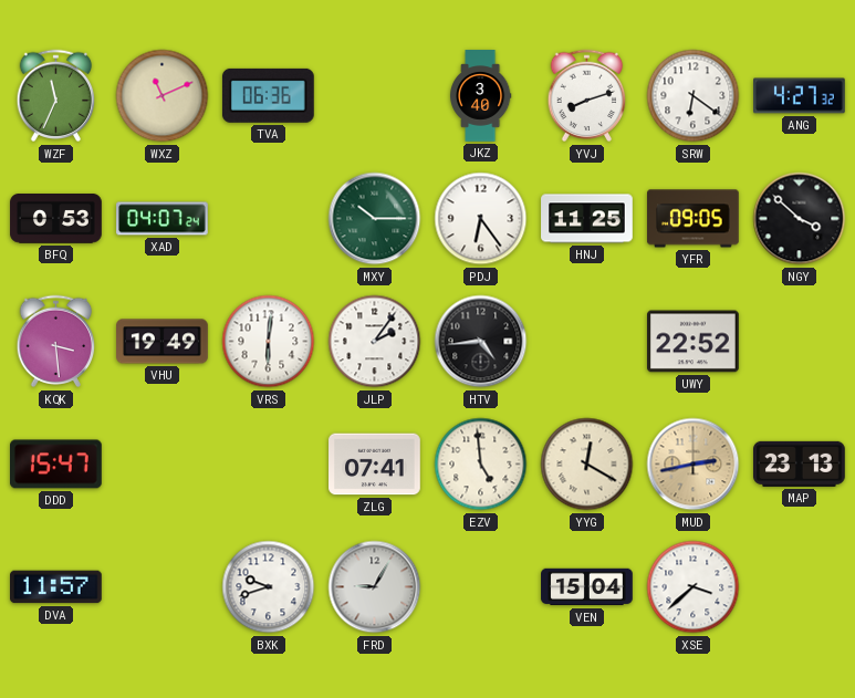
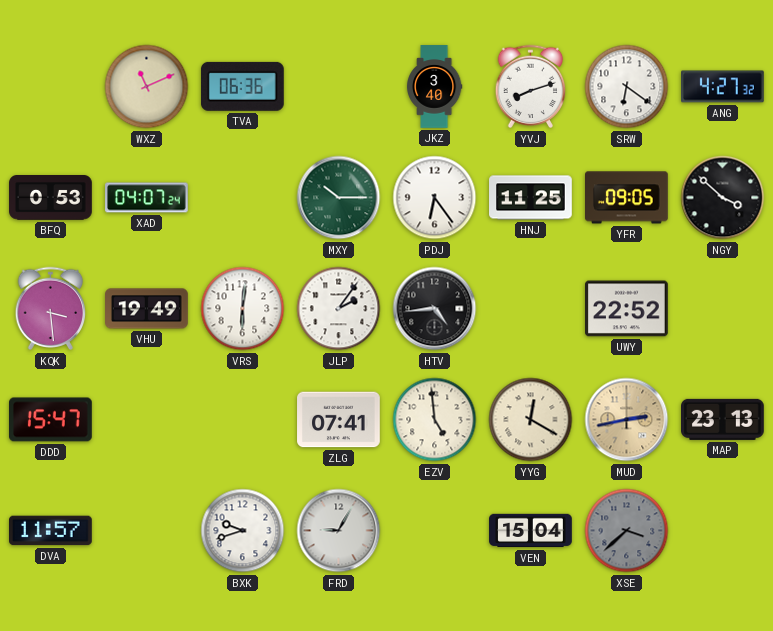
WZF: 11:34 -> none
XSE dial: white -> grey
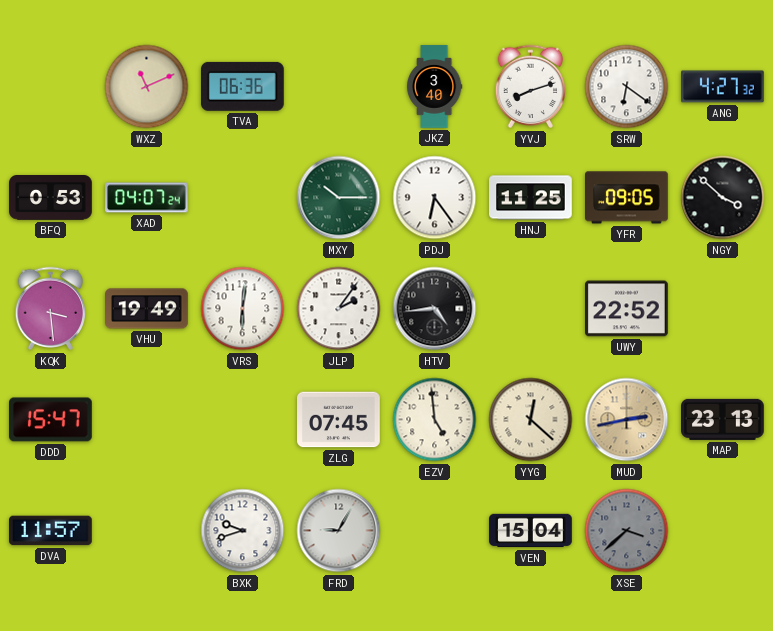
ZLG: 07:41 -> 07:45
YYG: 12:20 -> 12:22
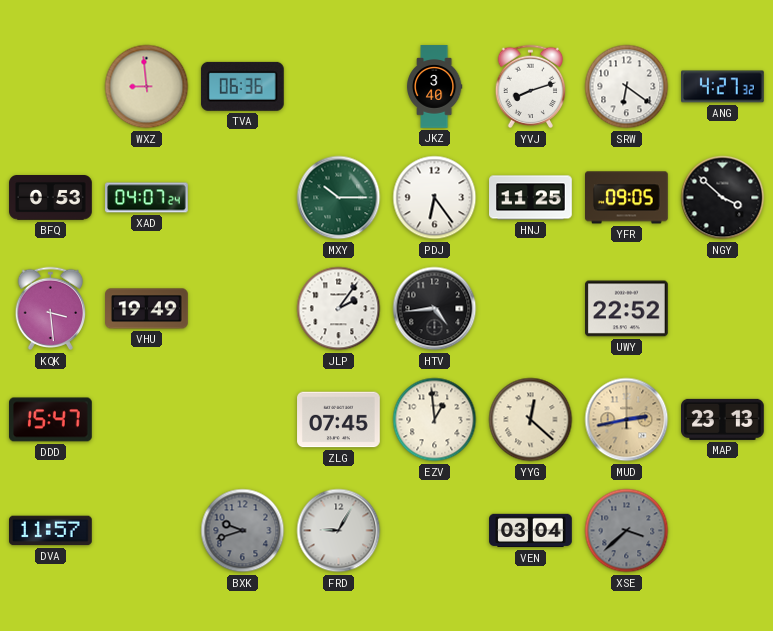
WXZ: 11:11 -> 8:59
VRS: 6:01 -> none
EZV: 4:59 -> 12:59
BXK dial: white -> grey
VEN: 15:04 -> 03:04
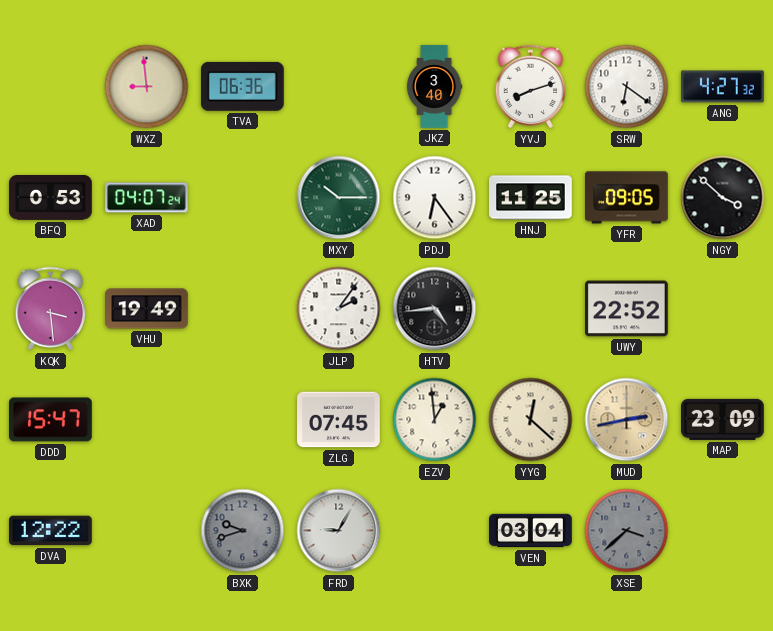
MAP: 23:13 -> 23:09
DVA: 11:57 -> 12:22
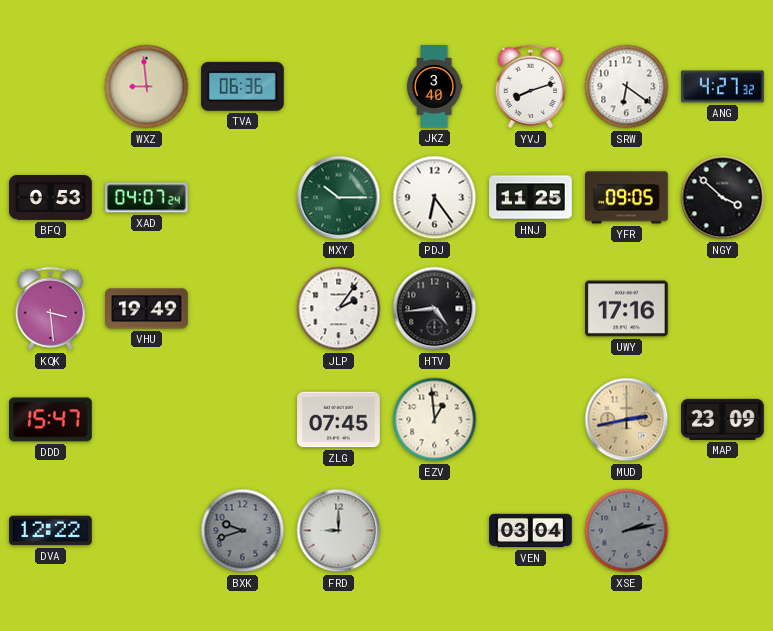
UWY: 22:52 -> 17:16
YYG: 12:22 -> none
FRD: 9:05 -> 9:00
XSE: 3:38 -> 2:13
